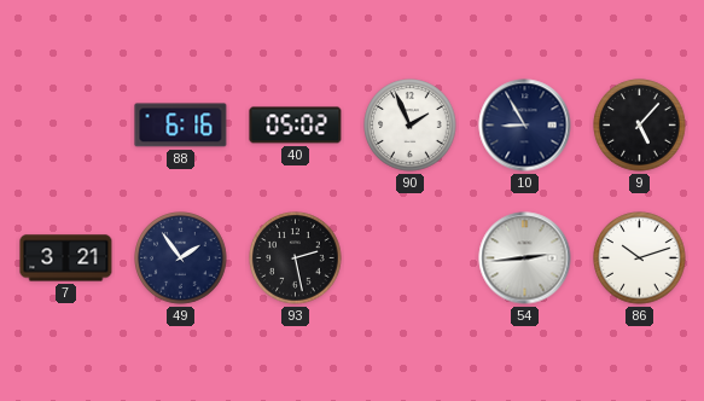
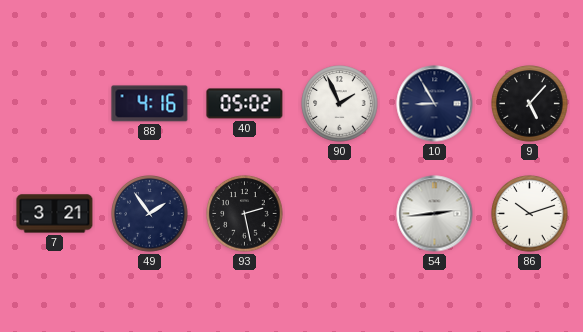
88: 6:16 -> 4:16
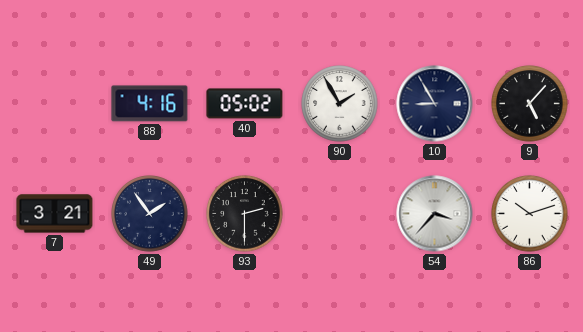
90: 1:56 -> 1:55
93: 2:28 -> 2:30
54: 2:44 -> 3:37
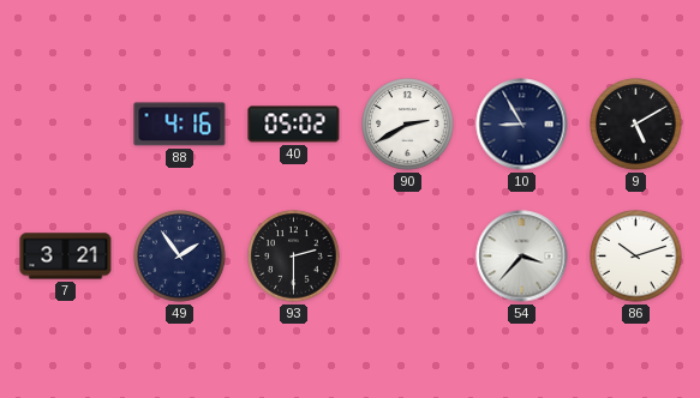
90: 1:55 -> 2:40
9: 5:07 -> 5:10
